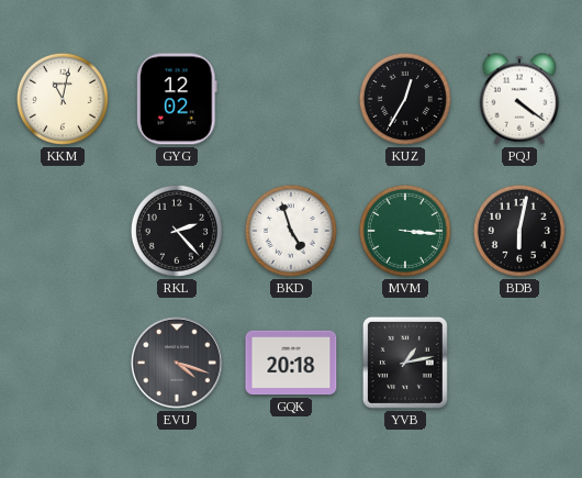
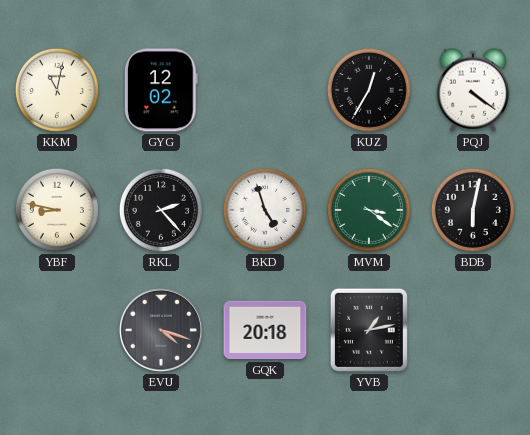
YBF: none -> 8:47
MVM: 3:16 -> 3:21
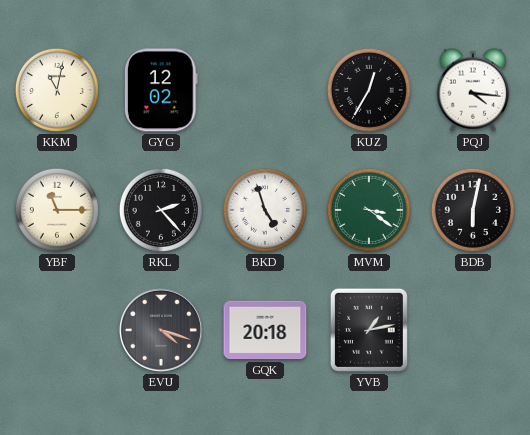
PQJ: 4:21 -> 4:16
YBF: 8:47 -> 11:15
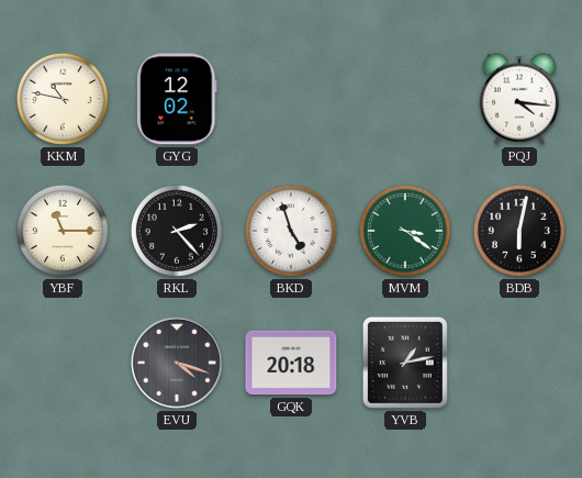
KKM: 11:02 -> 10:47
KUZ: 12:35 -> none
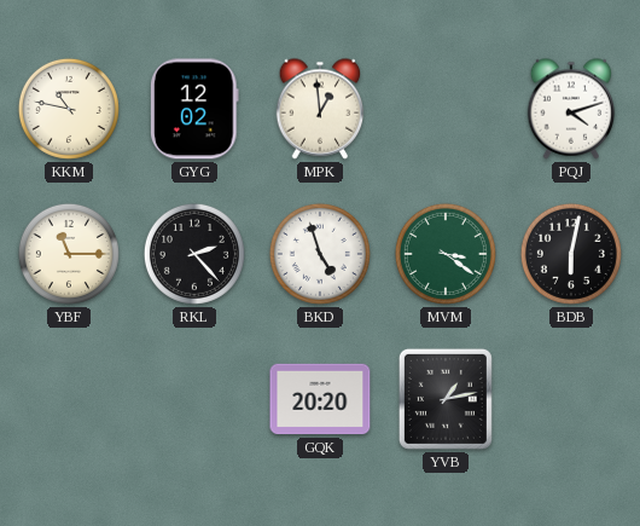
MPK: none -> 12:59
PQJ: 4:16 -> 4:12
EVU: 4:18 -> none
GQK: 20:18 -> 20:20
